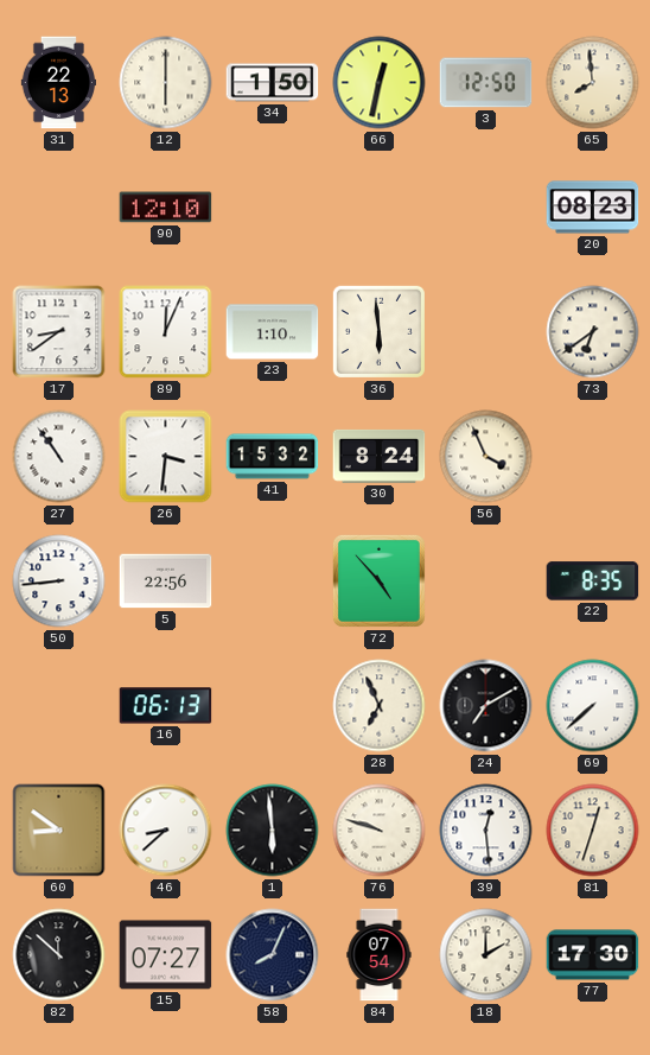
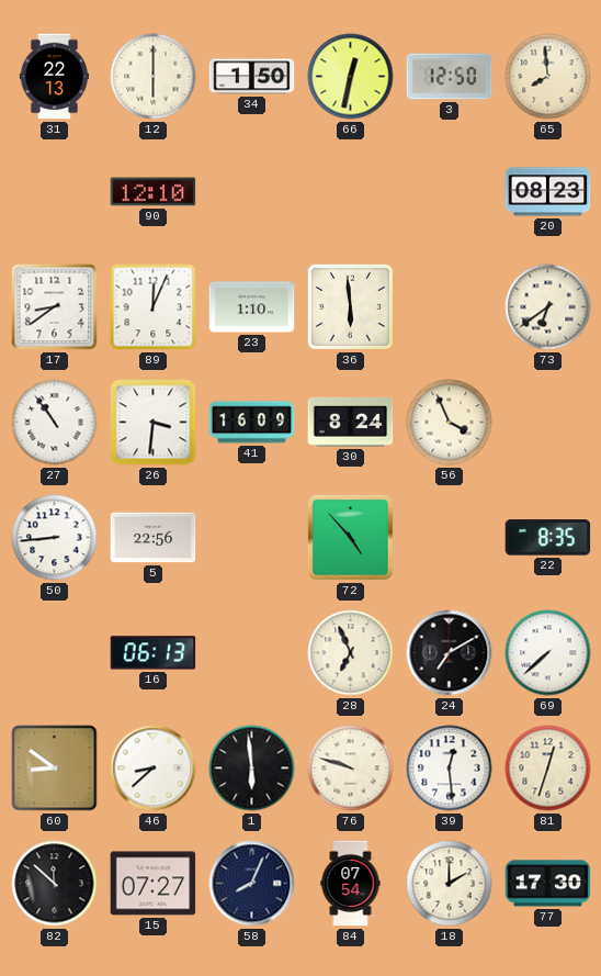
41: 15:32 -> 16:09
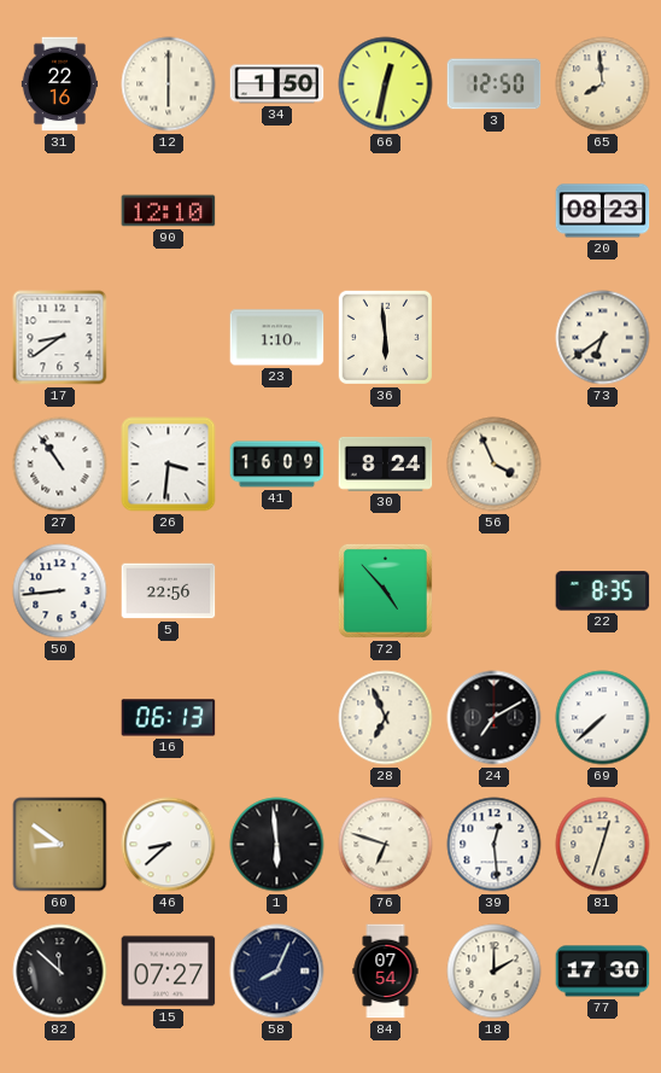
31: 22:13 -> 22:16
89: 12:04 -> none
76: 9:48 -> 6:48
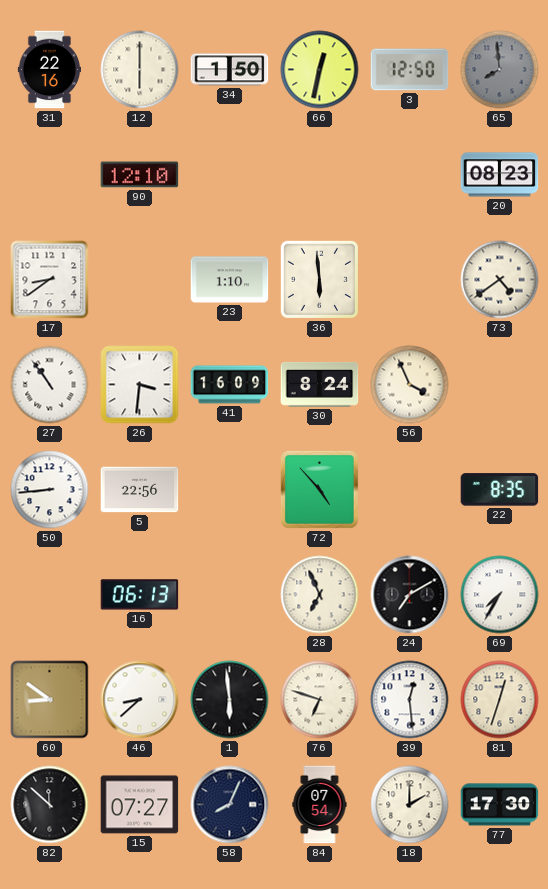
65 dial: cream -> grey
73: 6:39 -> 4:39
69: 7:38 -> 7:35
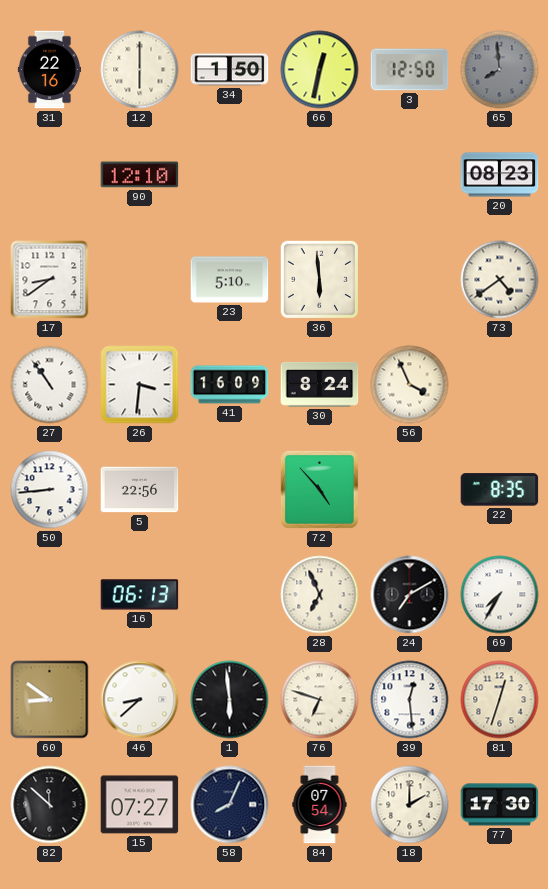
23: 1:10 -> 5:10
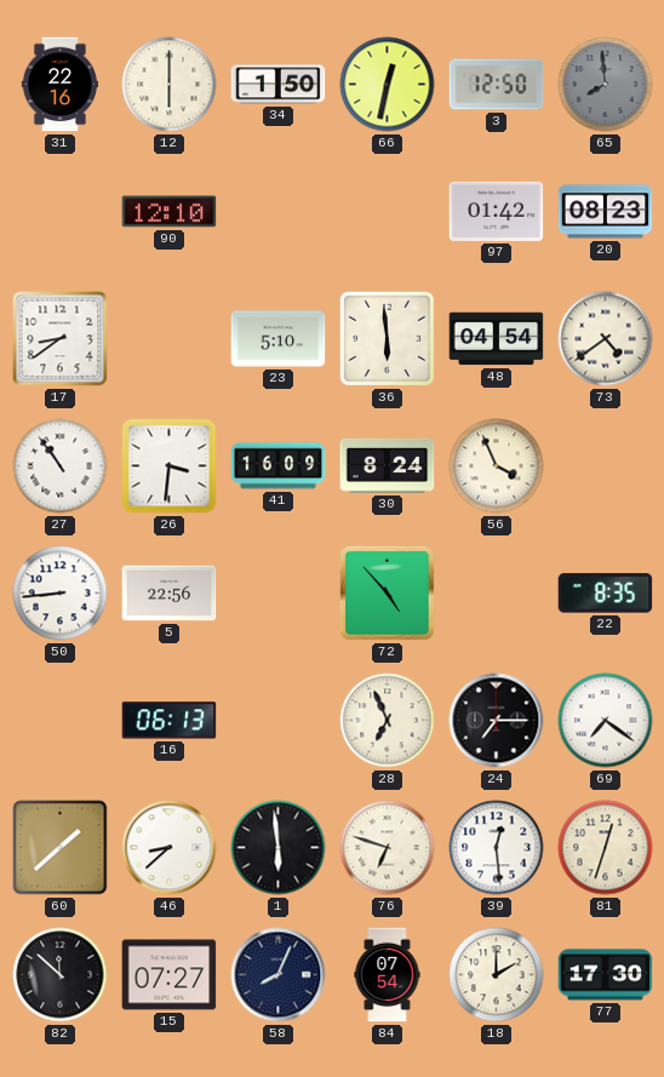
97: none -> 01:42
48: none -> 04:54
24: 7:10 -> 7:15
69: 7:35 -> 7:21
60: 8:51 -> 1:38
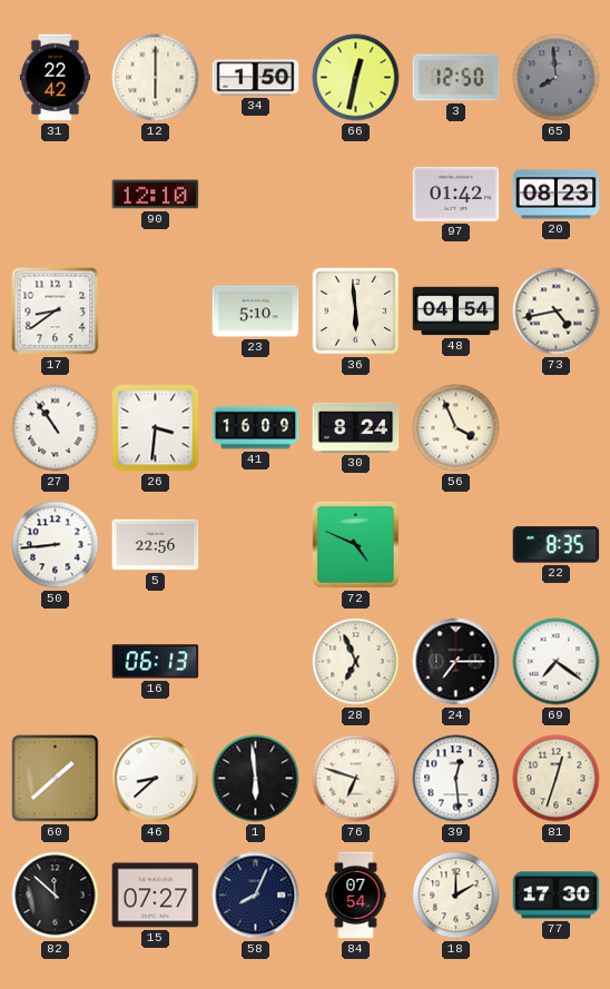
31: 22:16 -> 22:42
73: 4:39 -> 4:43
72: 4:53 -> 4:49
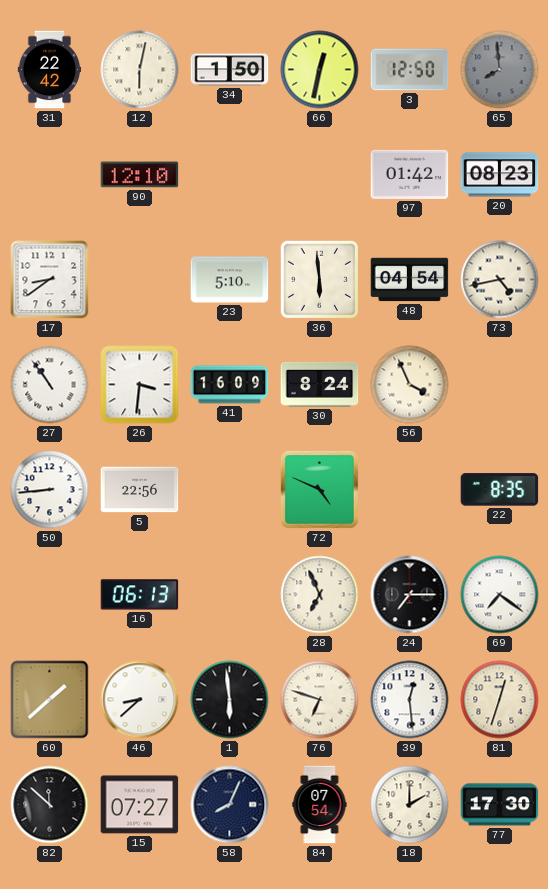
12: 6:00 -> 6:02
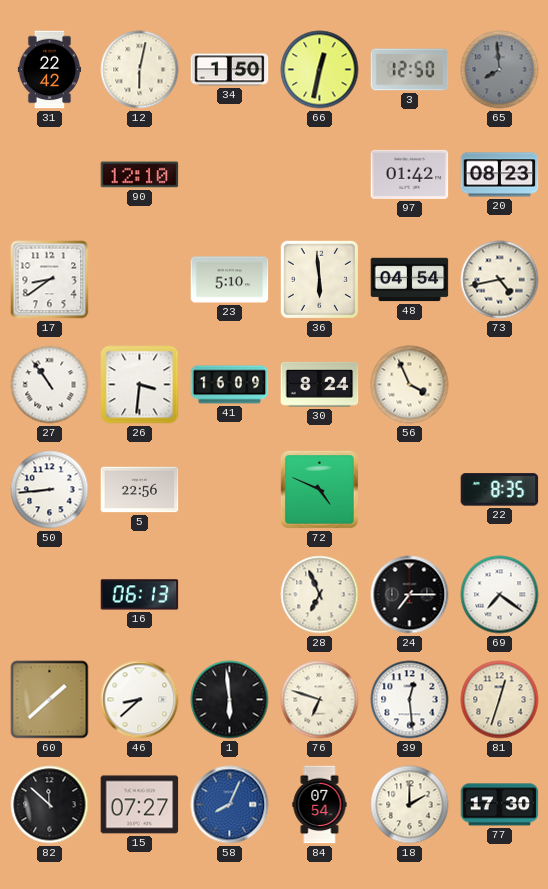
58 dial: navy -> blue
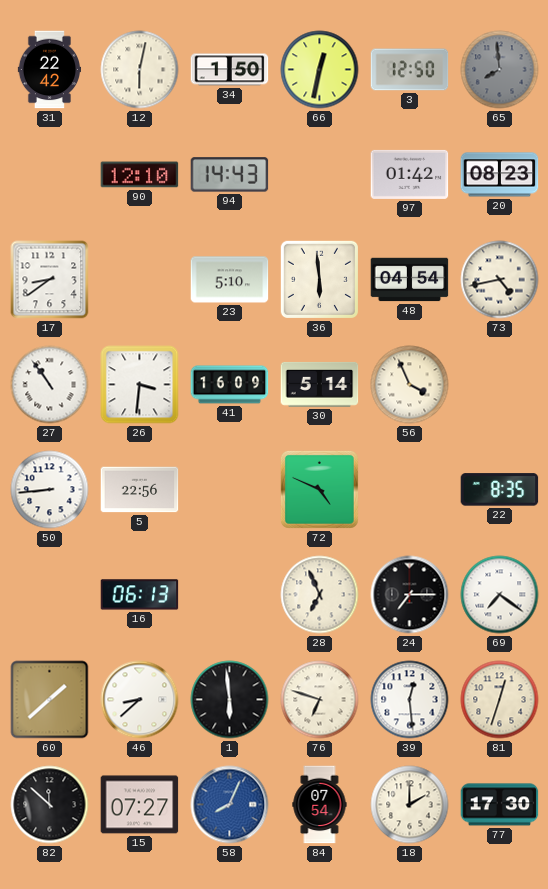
94: none -> 14:43
30: 8:24 -> 5:14
